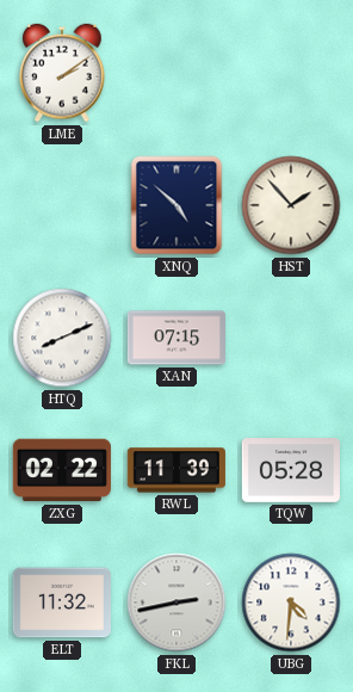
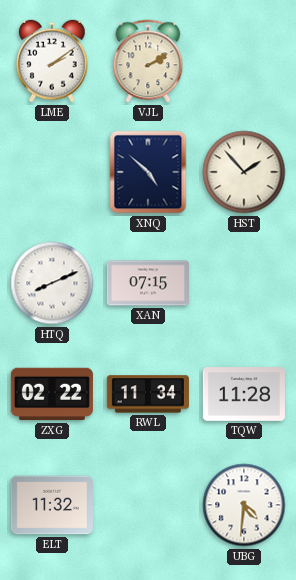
VJL: none -> 2:10
RWL: 11:39 -> 11:34
TQW: 05:28 -> 11:28
FKL: 2:43 -> none
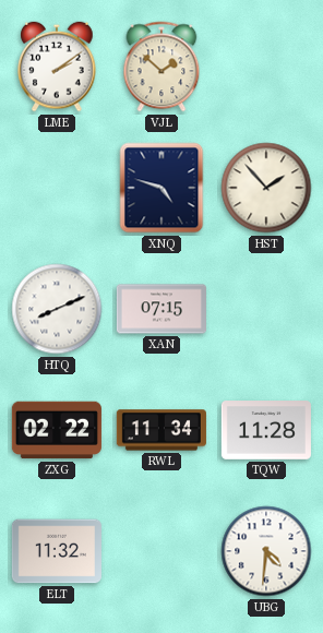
VJL: 2:10 -> 1:52
XNQ: 4:52 -> 4:48
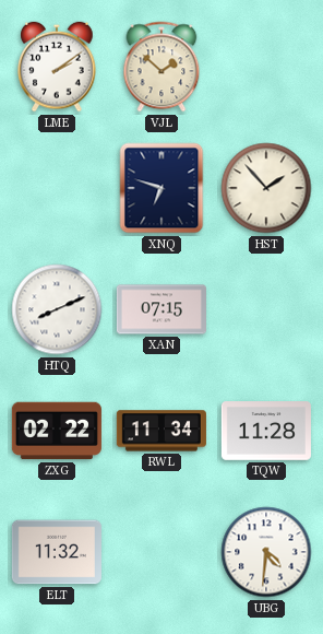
XNQ: 4:48 -> 6:48
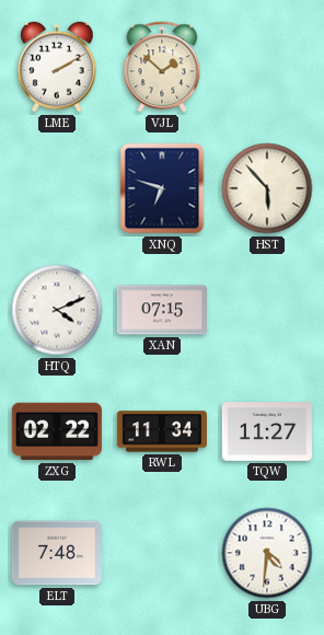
LME: 2:09 -> 2:10
HST: 1:53 -> 5:53
HTQ: 8:11 -> 4:11
TQW: 11:28 -> 11:27
ELT: 11:32 -> 7:48
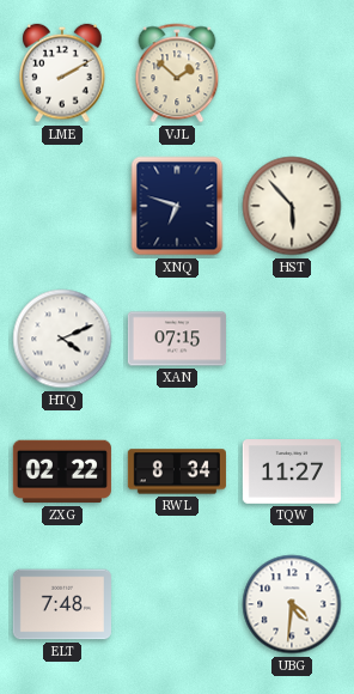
RWL: 11:34 -> 8:34
